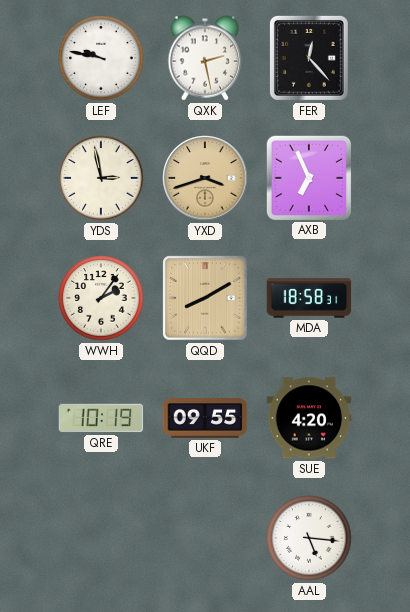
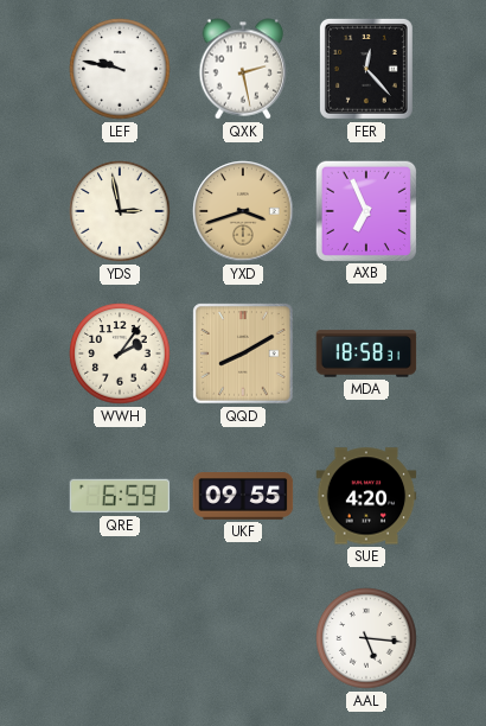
QRE: 10:19 -> 6:59
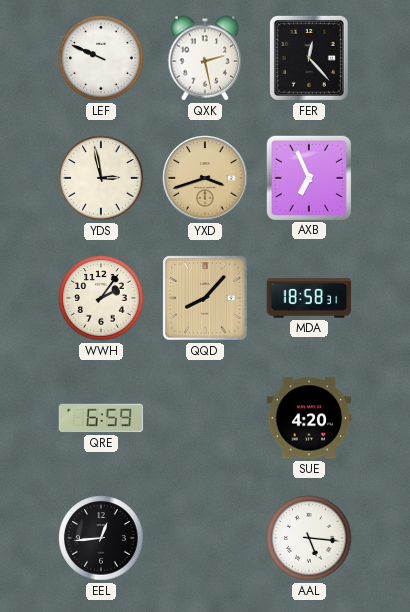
LEF: 9:47 -> 9:49
QQD: 8:10 -> 8:07
UKF: 09:55 -> none
EEL: none -> 12:44
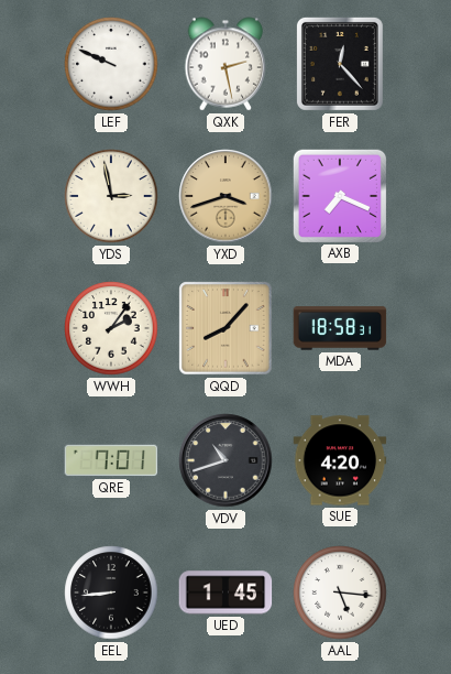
AXB: 6:56 -> 7:19
QRE: 6:59 -> 7:01
VDV: none -> 10:42
EEL: 12:44 -> 8:44
UED: none -> 1:45
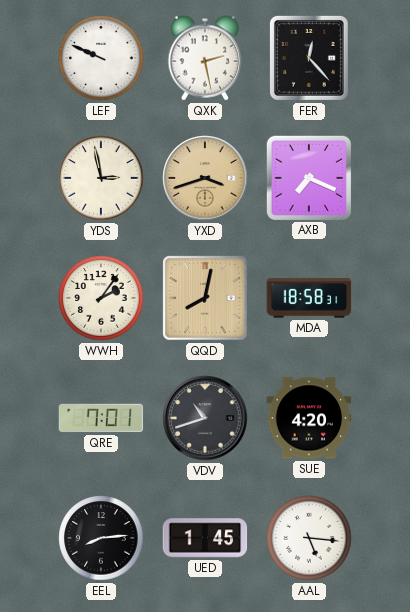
QQD: 8:07 -> 8:02
EEL: 8:44 -> 8:14
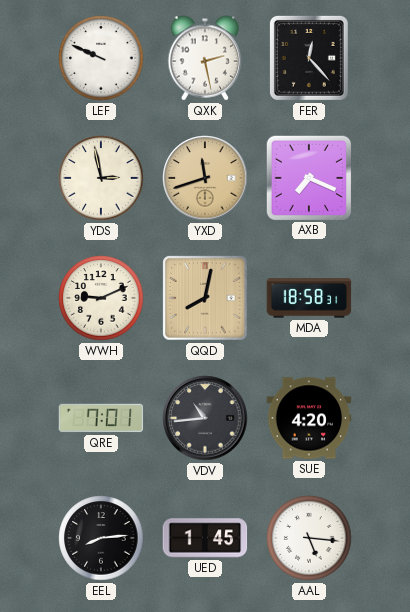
YXD: 3:42 -> 11:42
WWH: 2:06 -> 9:11
VDV: 10:42 -> 10:44
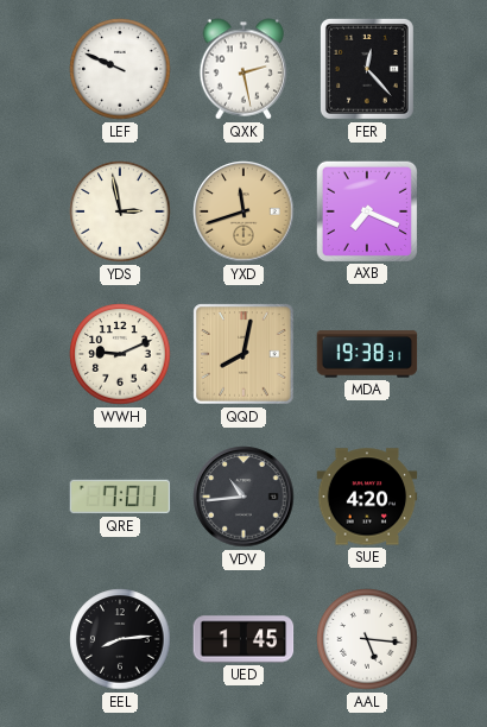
MDA: 18:58 -> 19:38
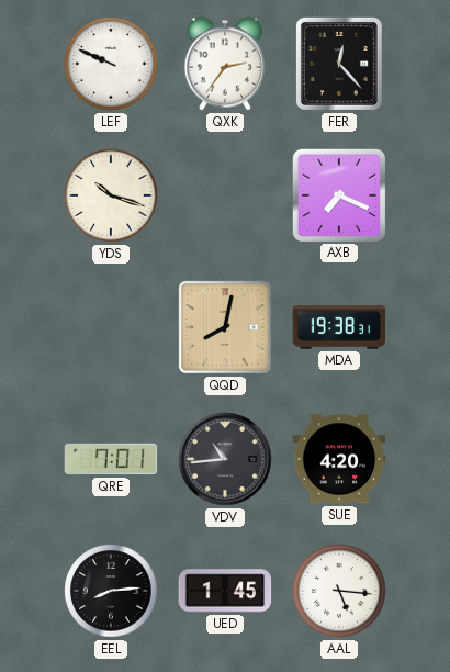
QXK: 2:28 -> 2:36
YDS: 2:58 -> 10:18
YXD: 11:42 -> none
WWH: 9:11 -> none
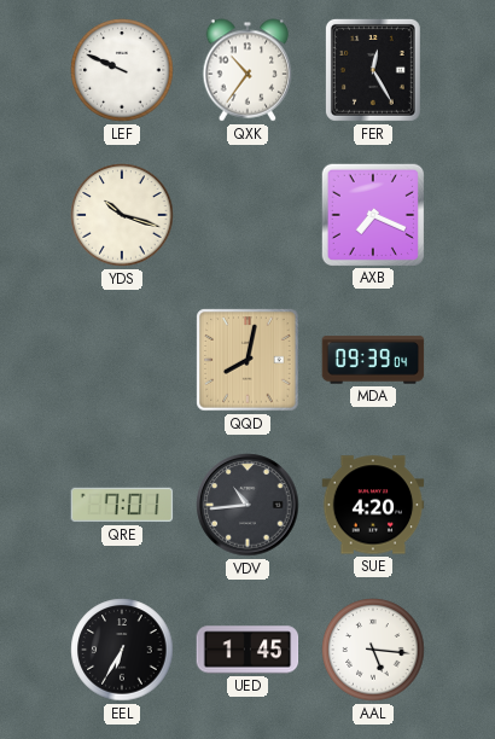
QXK: 2:36 -> 10:36
FER: 12:23 -> 12:25
MDA: 19:38 -> 09:39
EEL: 8:14 -> 6:35
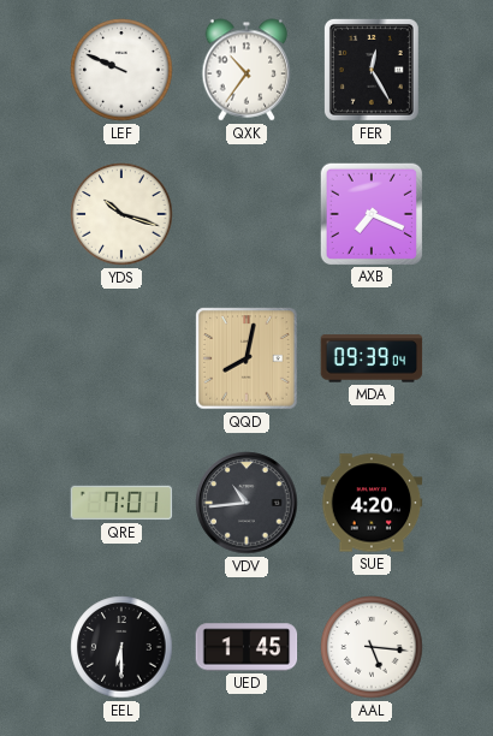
EEL: 6:35 -> 6:30
